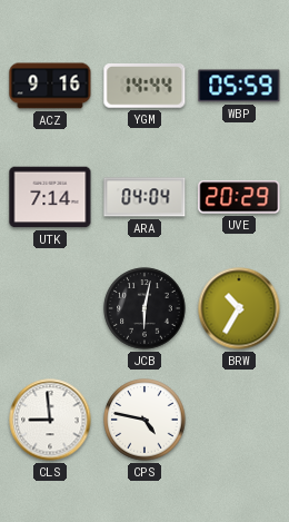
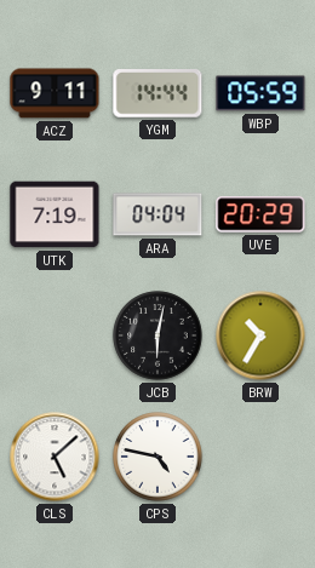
ACZ: 9:16 -> 9:11
UTK: 7:14 -> 7:19
CLS: 8:59 -> 5:08
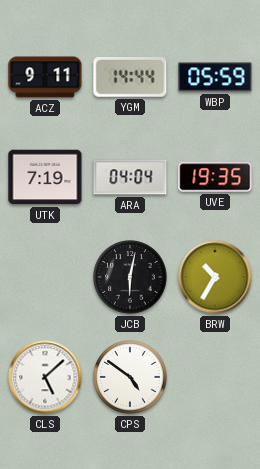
UVE: 20:29 -> 19:35
CPS: 4:47 -> 4:51
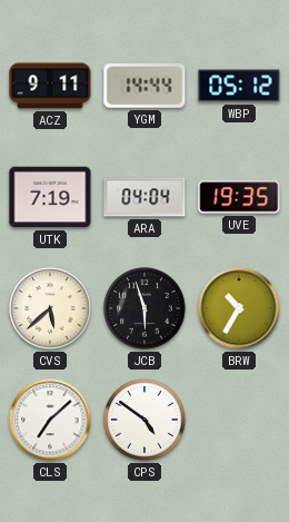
WBP: 05:59 -> 05:12
CVS: none -> 5:38
JCB: 6:02 -> 5:57
CLS: 5:08 -> 7:08
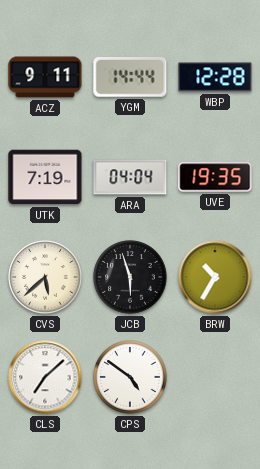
WBP: 05:12 -> 12:28
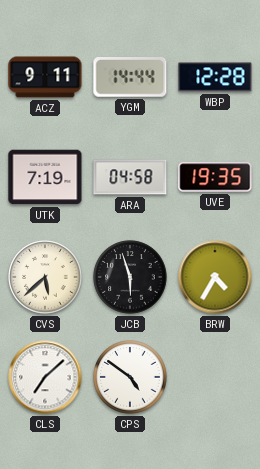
ARA: 04:04 -> 04:58
BRW: 10:35 -> 4:35
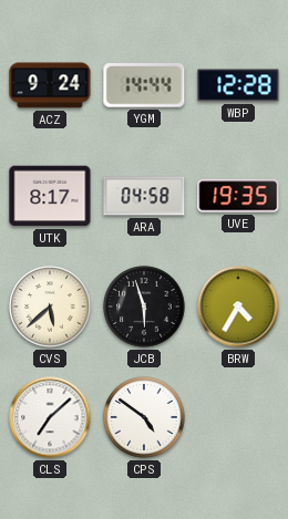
ACZ: 9:11 -> 9:24
UTK: 7:19 -> 8:17
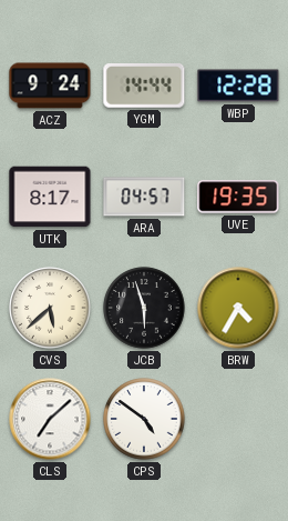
ARA: 04:58 -> 04:57
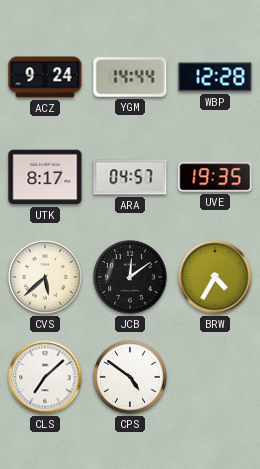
JCB: 5:57 -> 12:09
